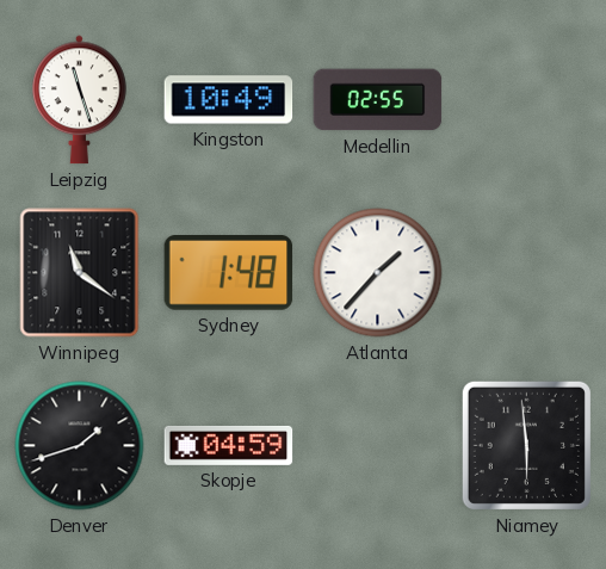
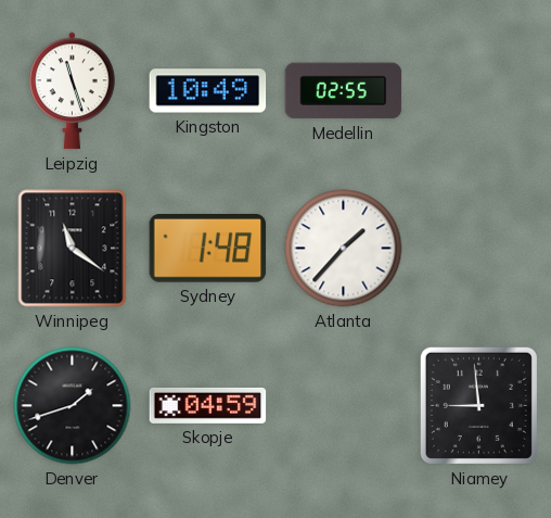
Niamey: 5:59 -> 8:59
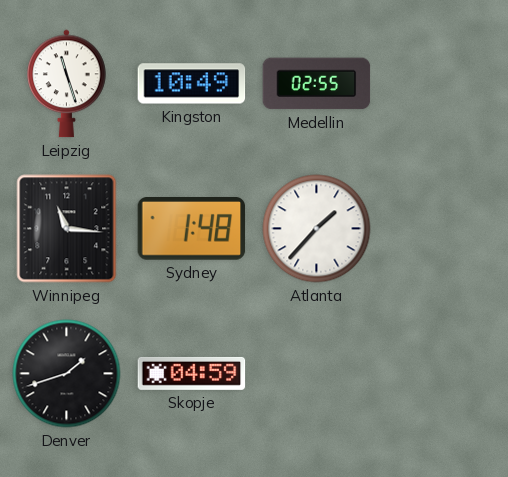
Winnipeg: 11:21 -> 11:16
Niamey: 8:59 -> none
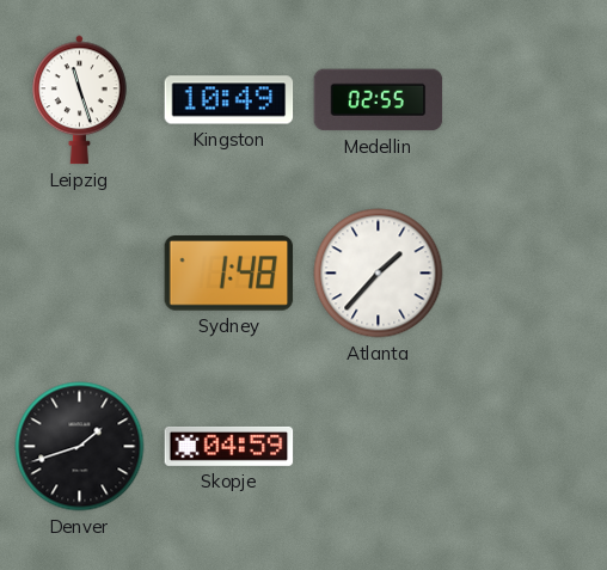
Winnipeg: 11:16 -> none
